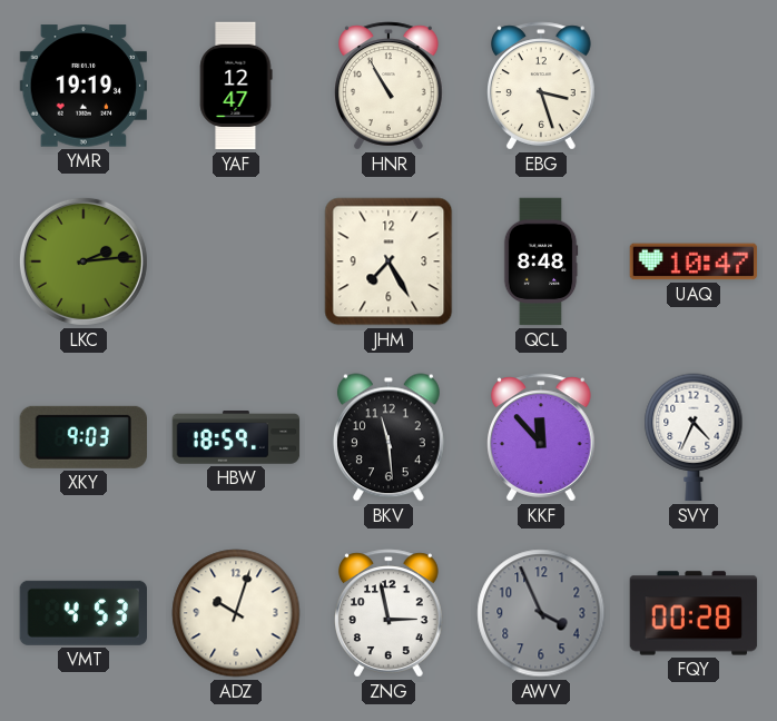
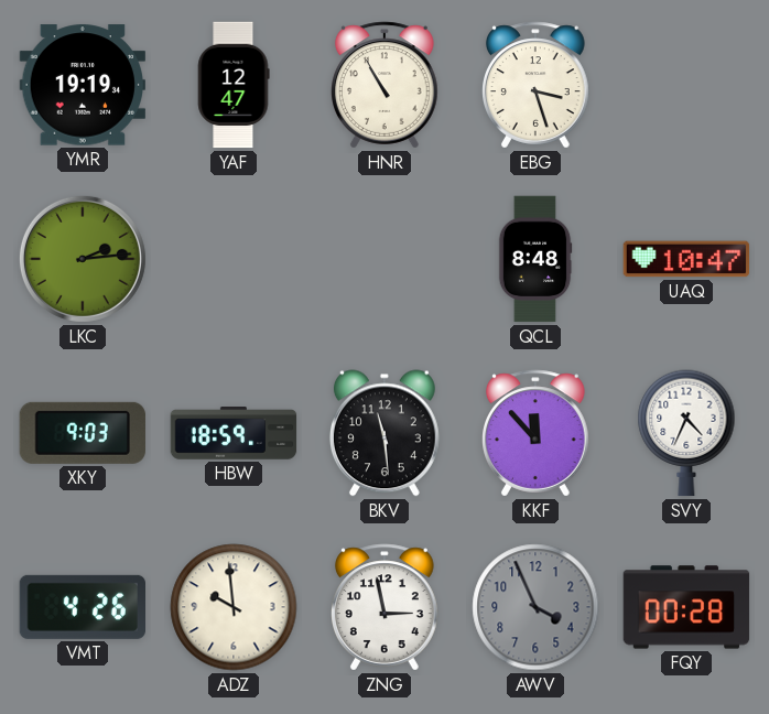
JHM: 7:25 -> none
VMT: 4:53 -> 4:26
ADZ: 10:03 -> 9:59
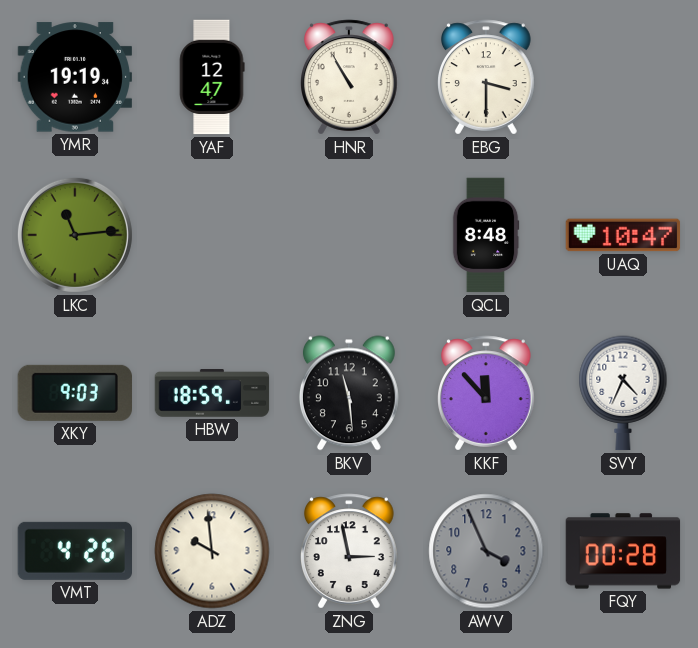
EBG: 3:27 -> 3:30
LKC: 2:14 -> 11:14
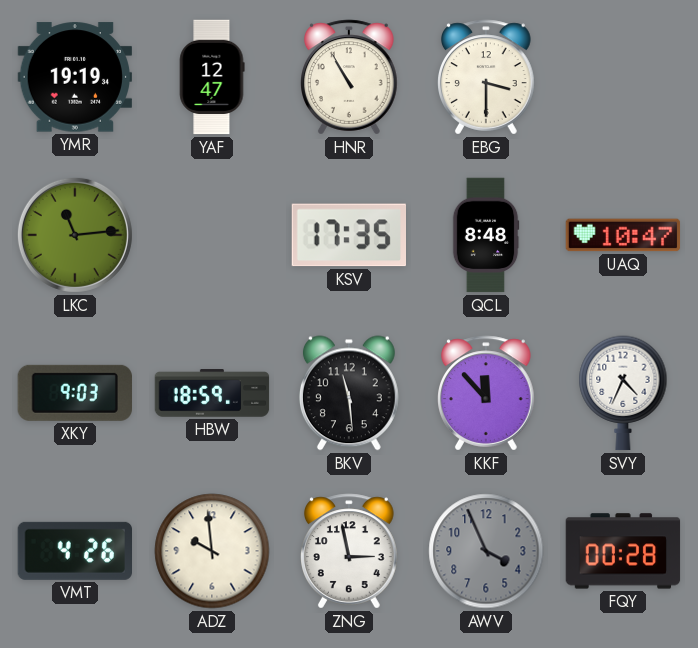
KSV: none -> 17:35
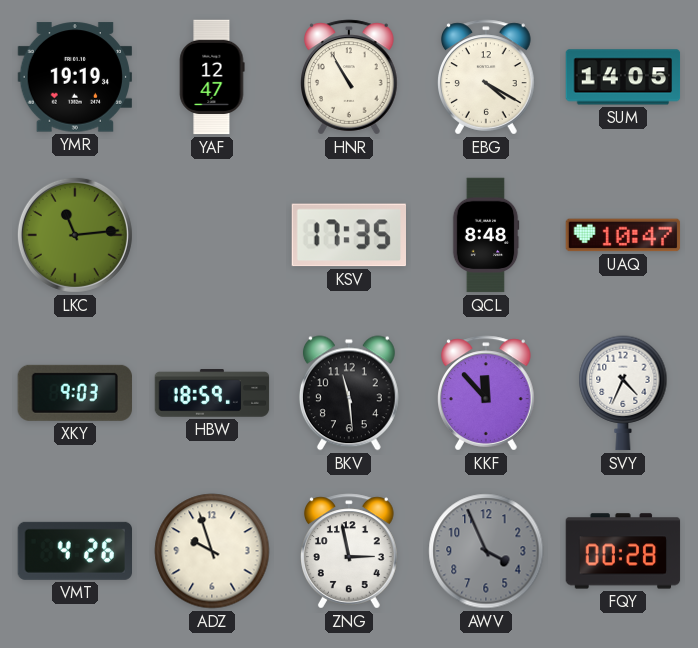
EBG: 3:30 -> 4:20
SUM: none -> 14:05
ADZ: 9:59 -> 9:57
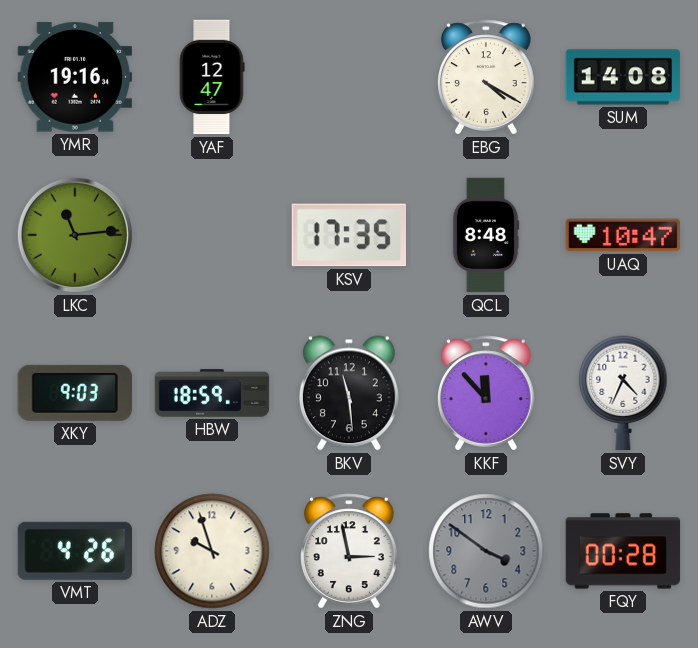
YMR: 19:19 -> 19:16
HNR: 10:55 -> none
SUM: 14:05 -> 14:08
AWV: 3:56 -> 3:51
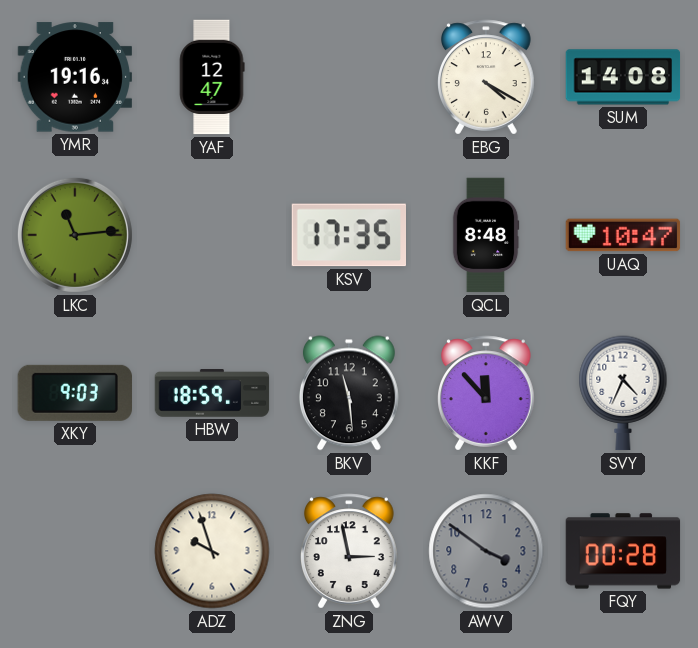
VMT: 4:26 -> none
